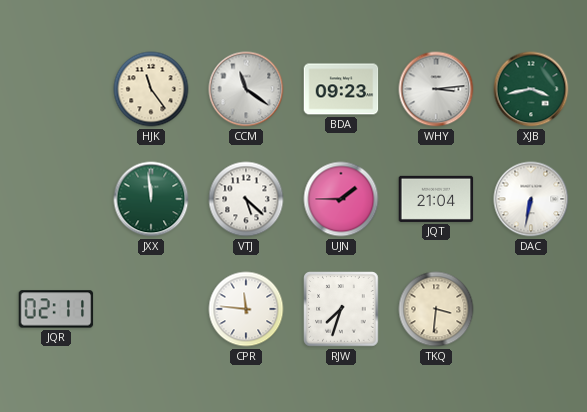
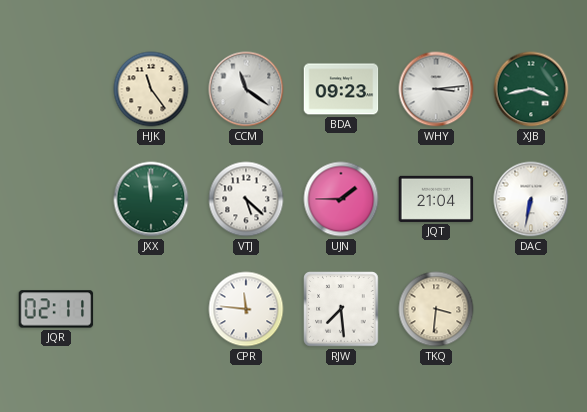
RJW: 7:33 -> 7:29
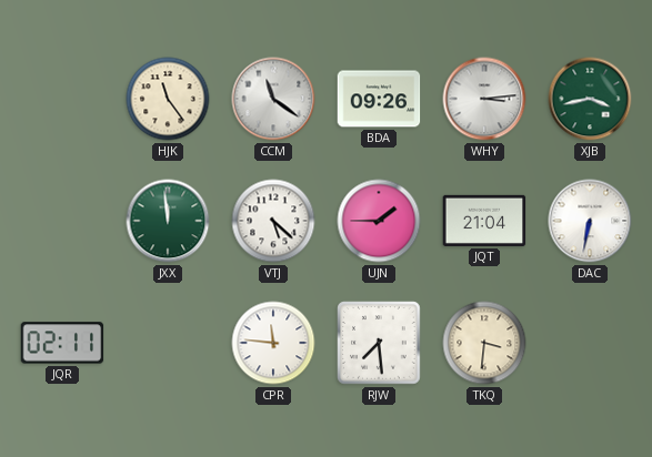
BDA: 09:23 -> 09:26
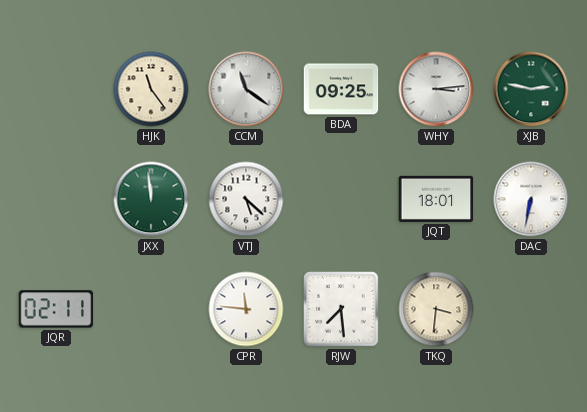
BDA: 09:26 -> 09:25
XJB: 3:43 -> 2:47
UJN: 1:45 -> none
JQT: 21:04 -> 18:01
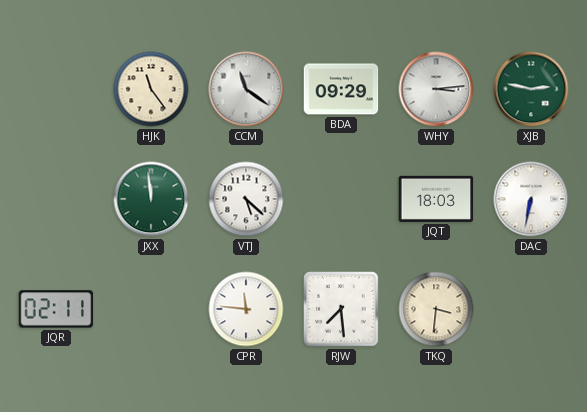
BDA: 09:25 -> 09:29
JQT: 18:01 -> 18:03
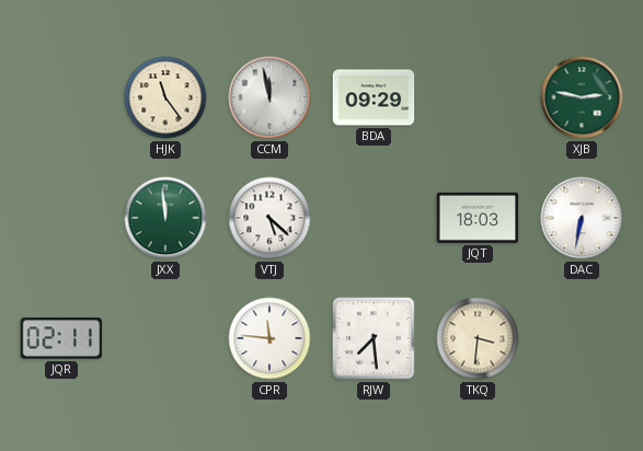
CCM: 11:21 -> 11:58
WHY: 3:14 -> none
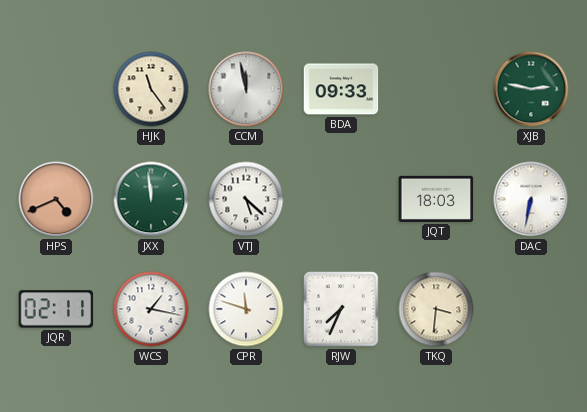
BDA: 09:29 -> 09:33
HPS: none -> 4:41
WCS: none -> 1:17
CPR: 11:46 -> 11:48
RJW: 7:29 -> 7:34
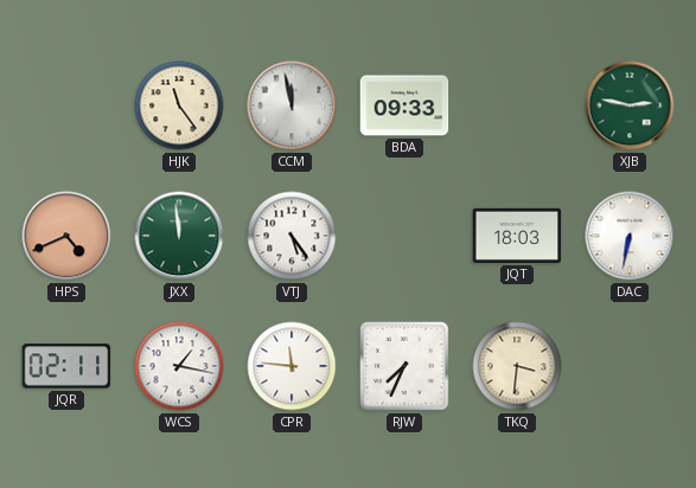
VTJ: 5:22 -> 5:24
CPR: 11:48 -> 11:46
